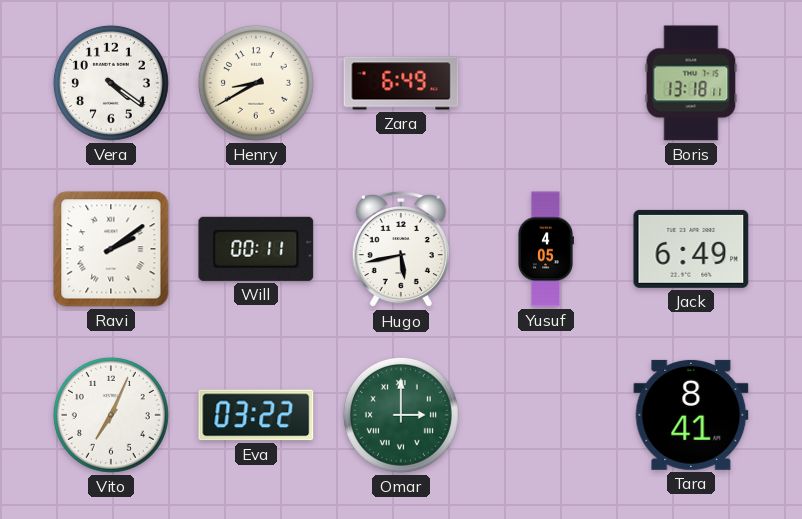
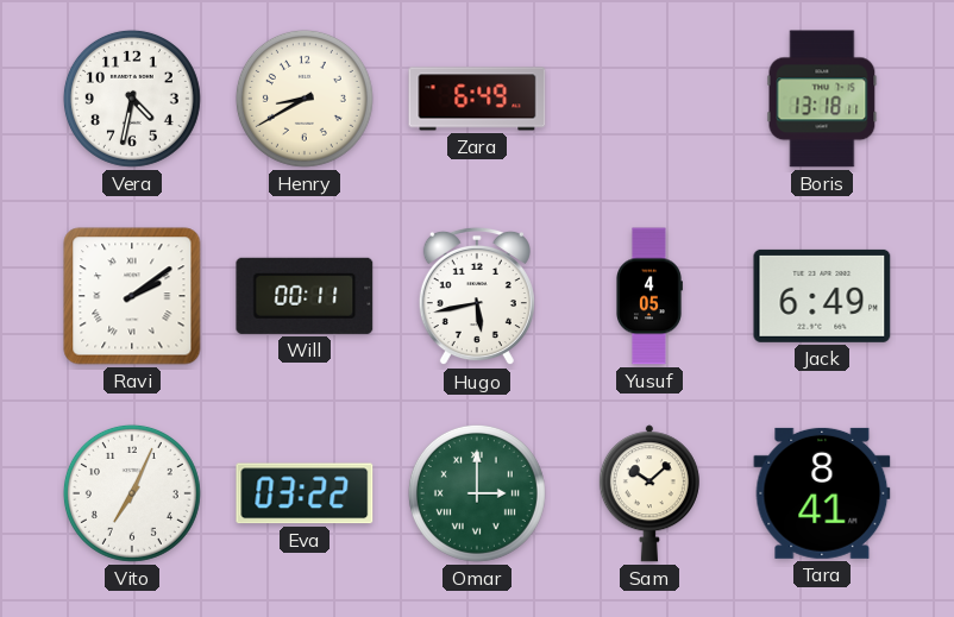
Vera: 4:21 -> 4:32
Sam: none -> 10:08
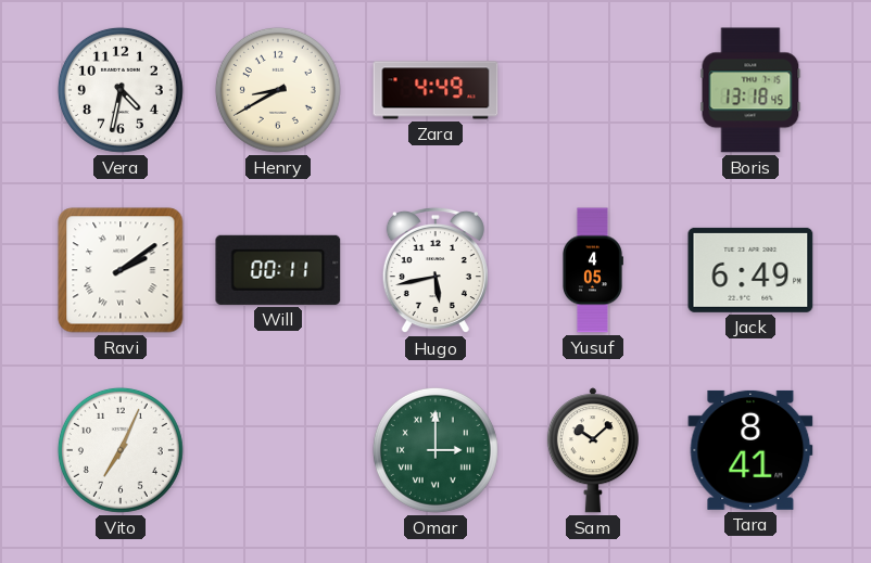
Zara: 6:49 -> 4:49
Boris: 13:18:11 -> 13:18:45
Eva: 03:22 -> none
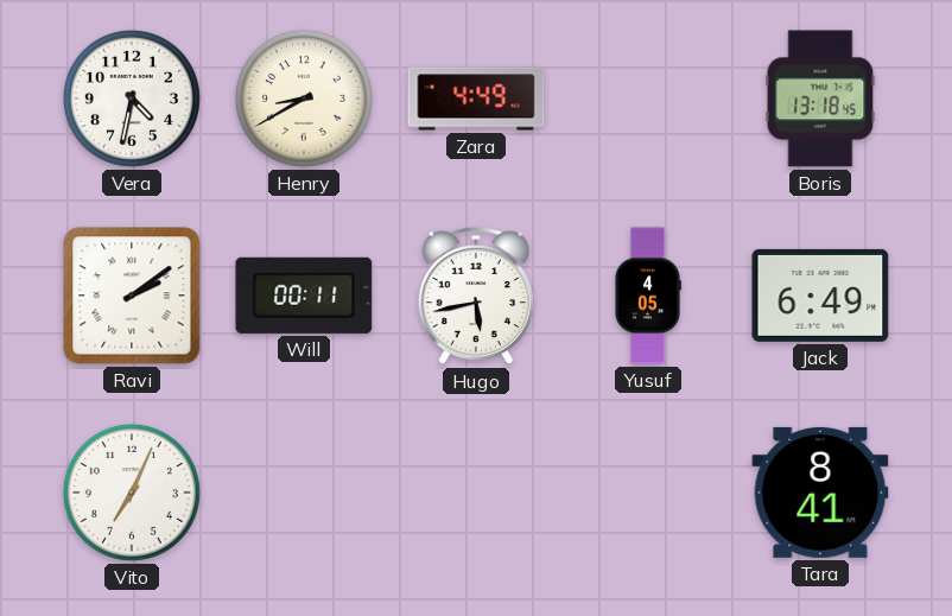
Omar: 3:00 -> none
Sam: 10:08 -> none
